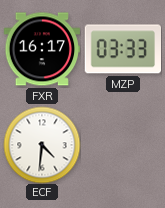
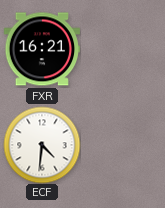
FXR: 16:17 -> 16:21
MZP: 03:33 -> none
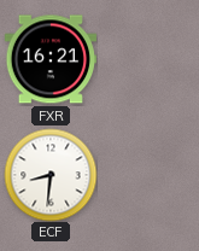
ECF: 4:31 -> 8:31
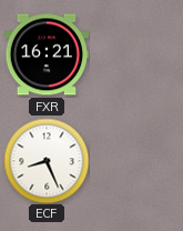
ECF: 8:31 -> 8:26
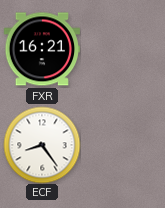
ECF: 8:26 -> 8:24
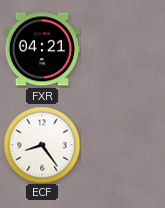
FXR: 16:21 -> 04:21
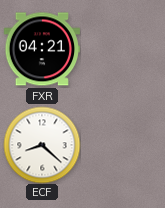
ECF: 8:24 -> 8:22
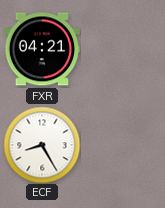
ECF: 8:22 -> 8:25
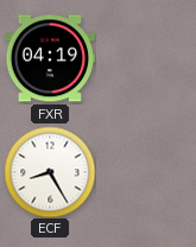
FXR: 04:21 -> 04:19
